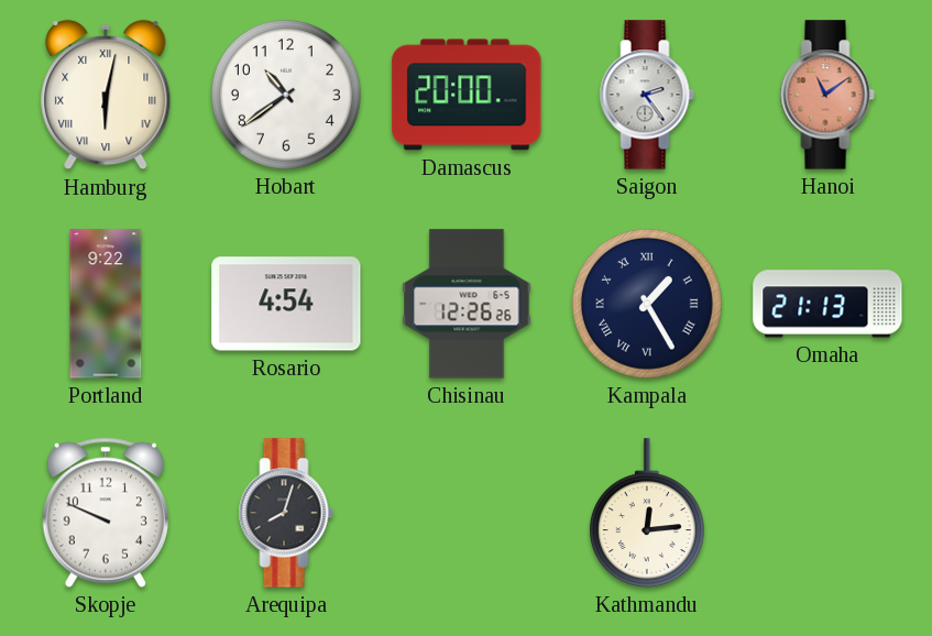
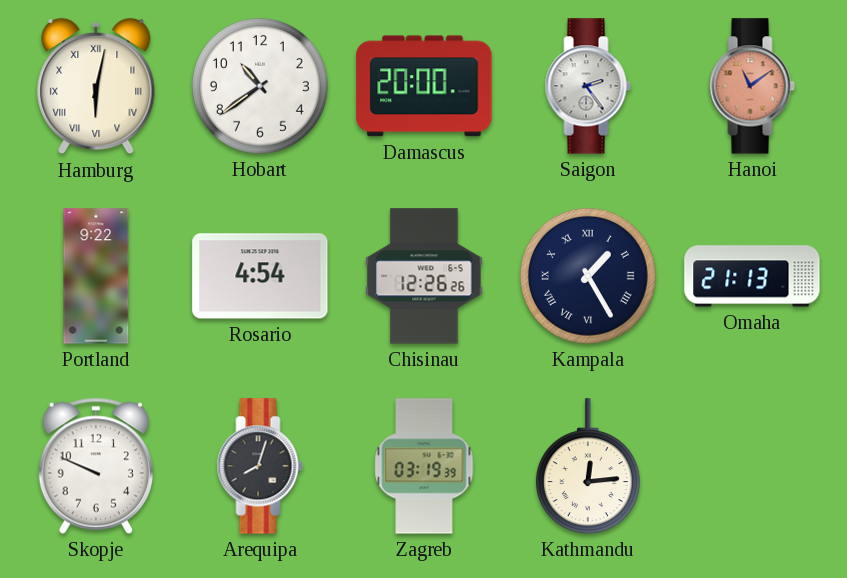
Zagreb: none -> 03:19
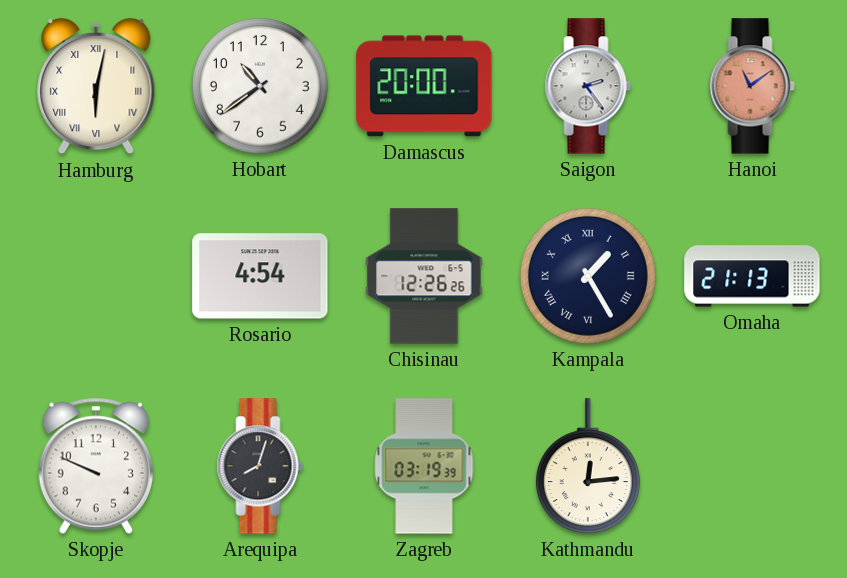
Portland: 9:22 -> none
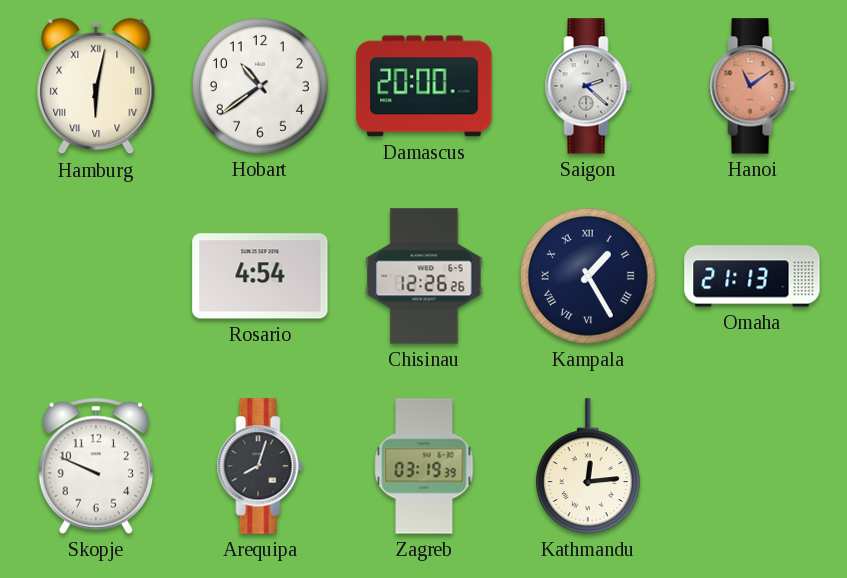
Saigon: 2:24 -> 2:22
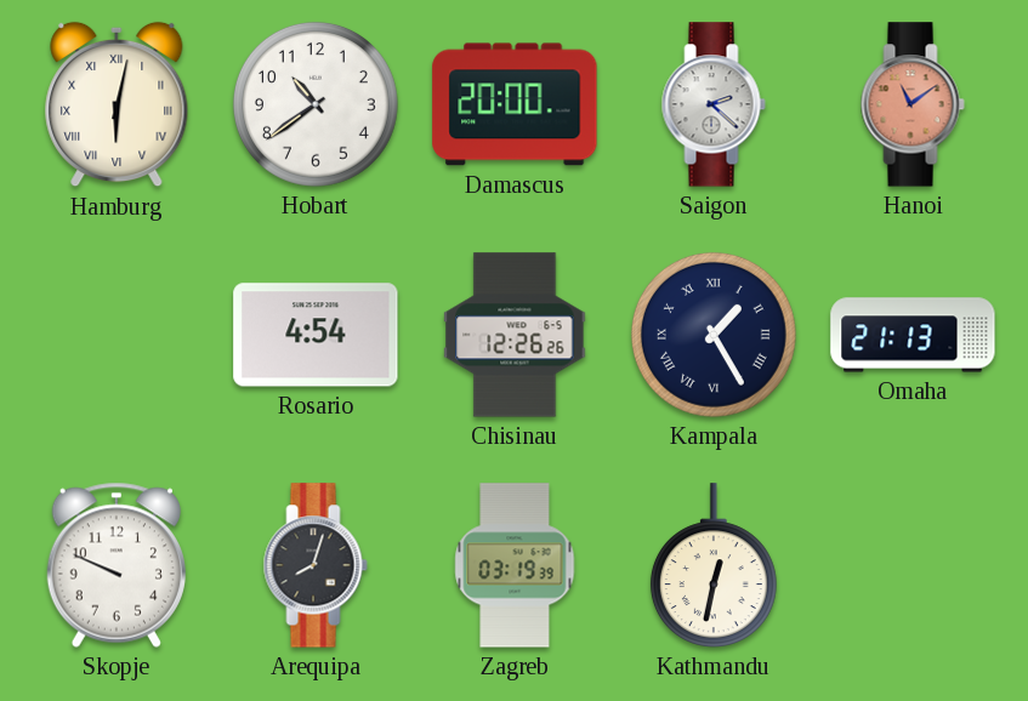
Kathmandu: 12:14 -> 12:32
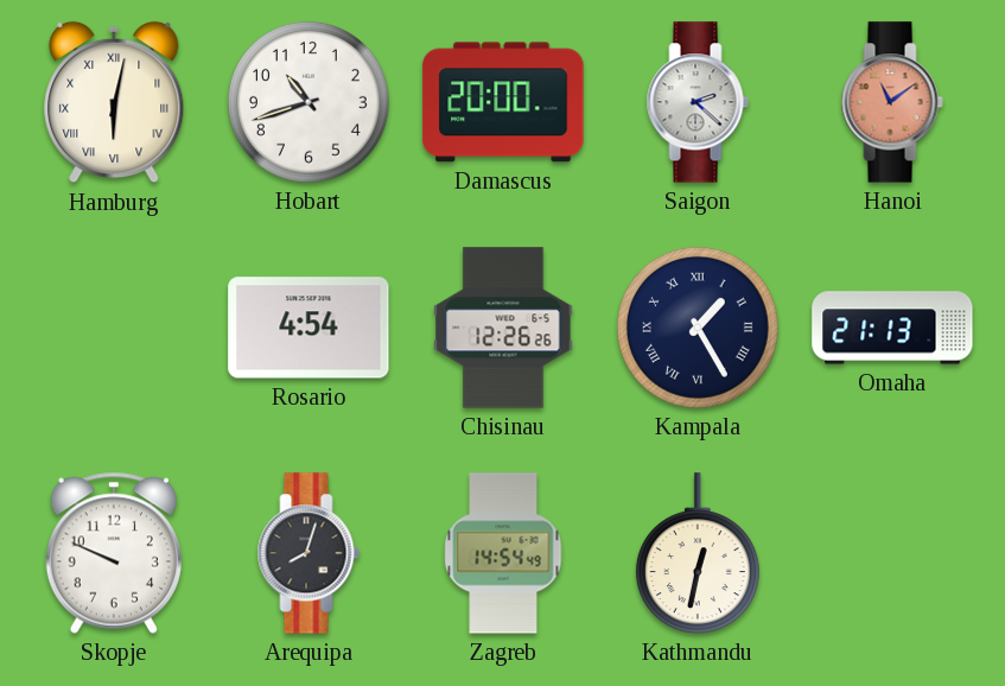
Hobart: 10:39 -> 10:42
Zagreb: 03:19 -> 14:54
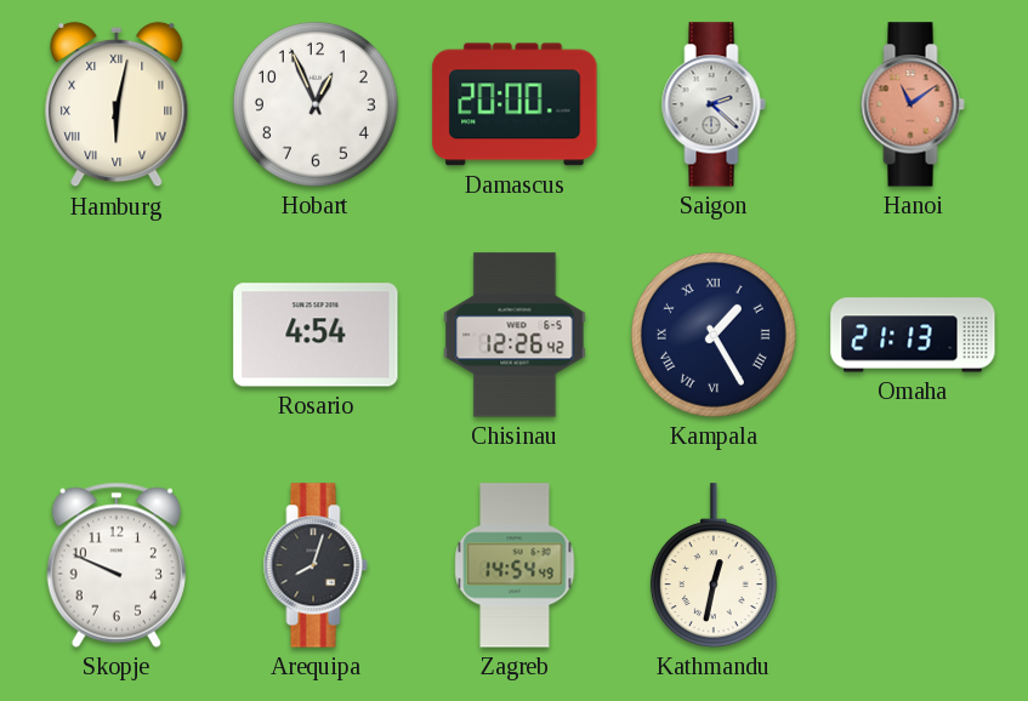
Hobart: 10:42 -> 12:56
Chisinau: 12:26:26 -> 12:26:42
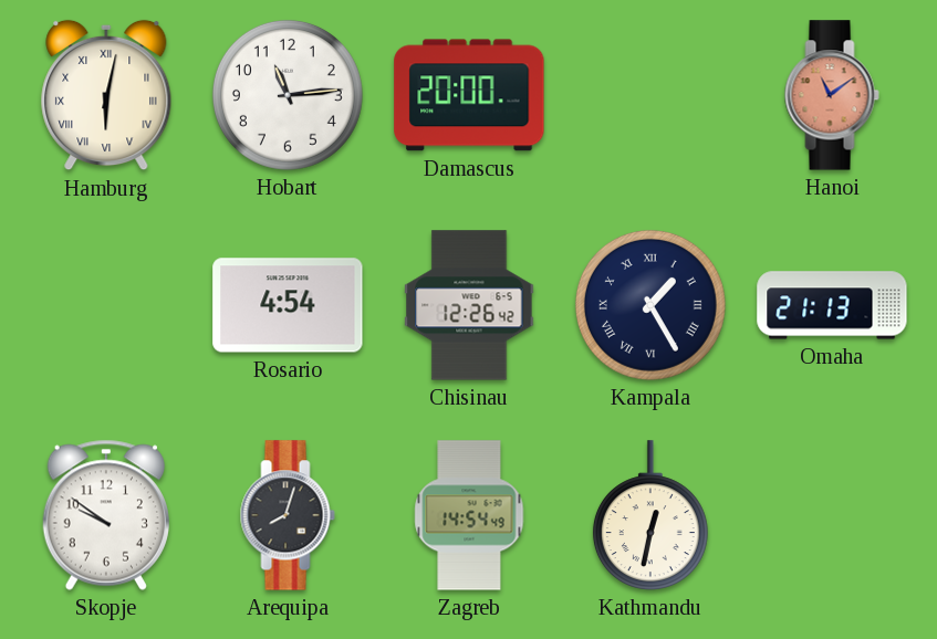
Hobart: 12:56 -> 11:14
Saigon: 2:22 -> none
Skopje: 9:49 -> 9:51
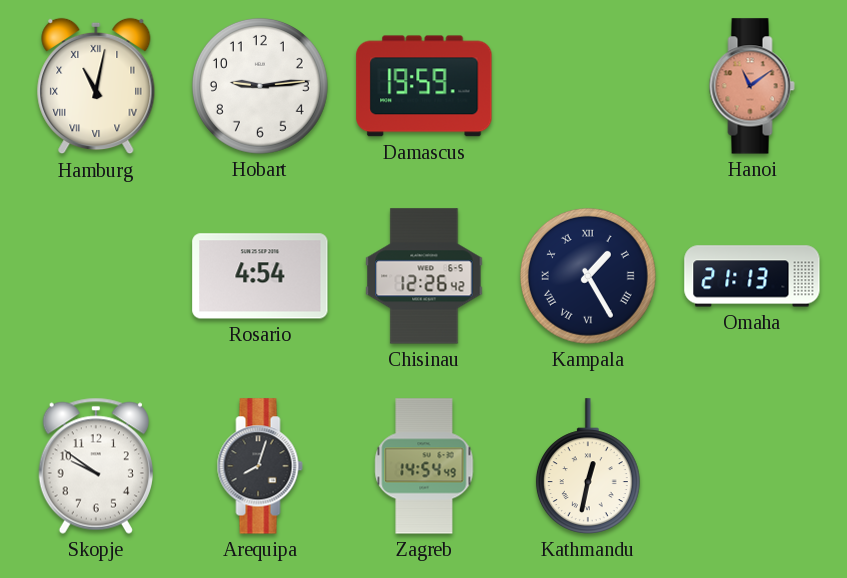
Hamburg: 6:02 -> 11:02
Hobart: 11:14 -> 9:14
Damascus: 20:00 -> 19:59
